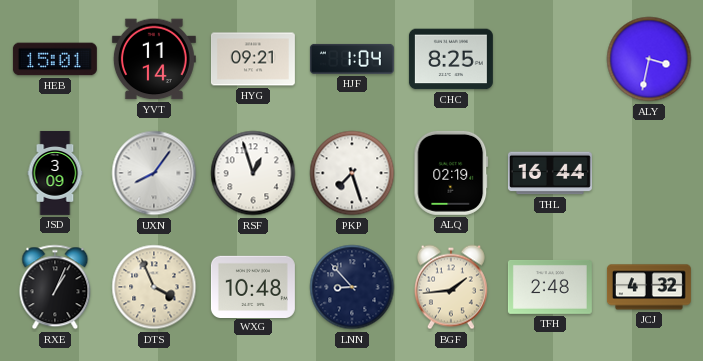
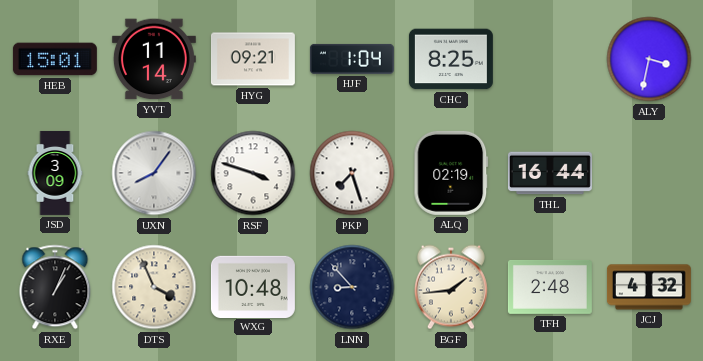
RSF: 12:57 -> 3:48
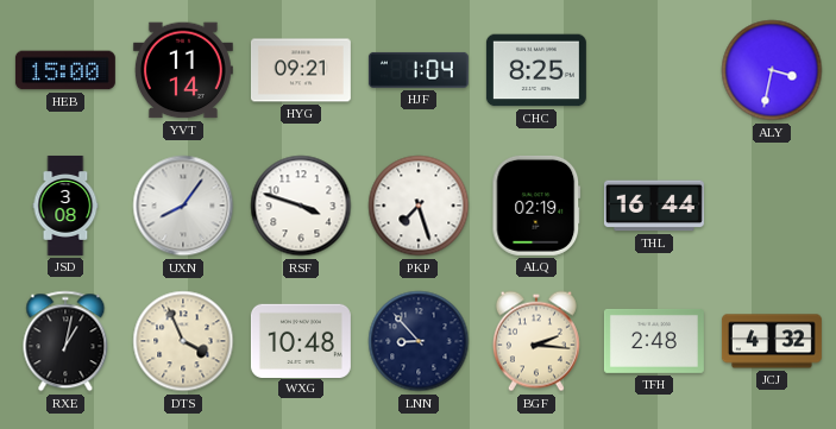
HEB: 15:01 -> 15:00
JSD: 3:09 -> 3:08
RXE: 1:04 -> 1:02
BGF: 1:44 -> 2:16
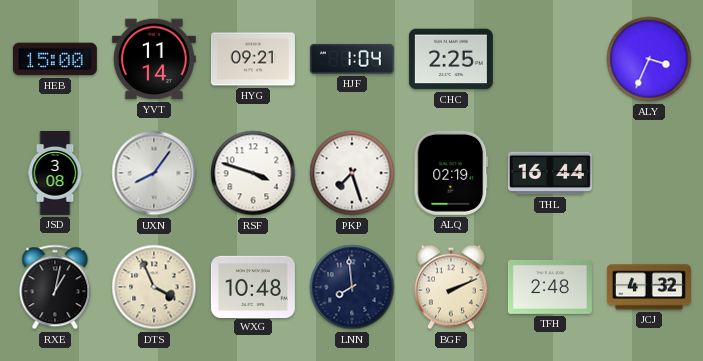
CHC: 8:25 -> 2:25
ALY: 3:32 -> 3:34
LNN: 8:53 -> 7:59
BGF: 2:16 -> 2:11
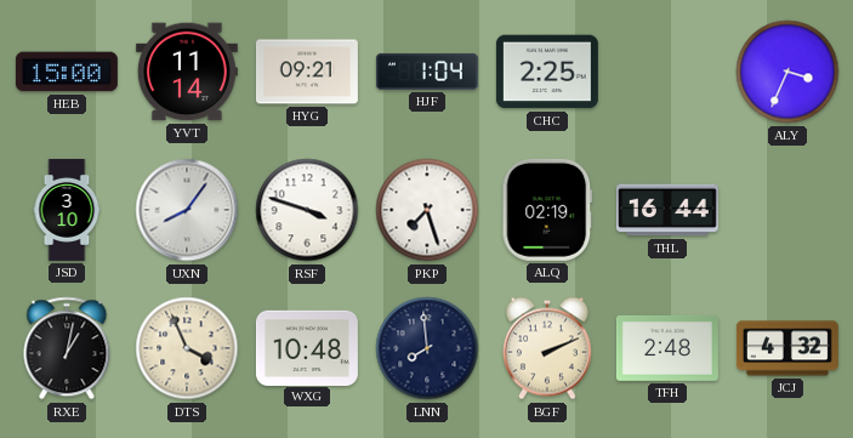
JSD: 3:08 -> 3:10
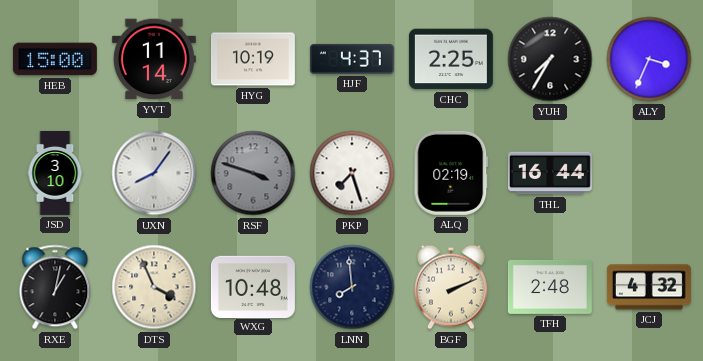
HYG: 09:21 -> 10:19
HJF: 1:04 -> 4:37
YUH: none -> 7:35
RSF dial: white -> grey
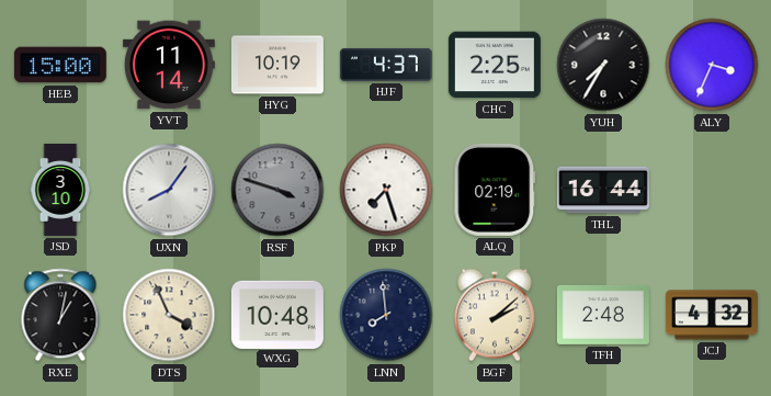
BGF: 2:11 -> 2:08
